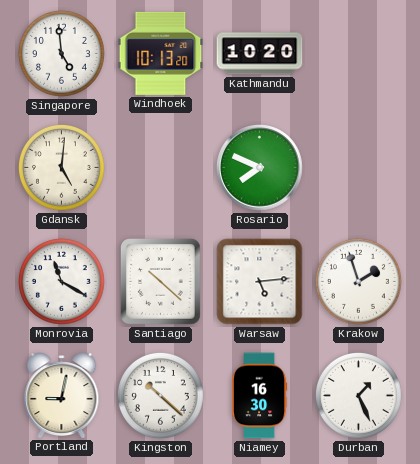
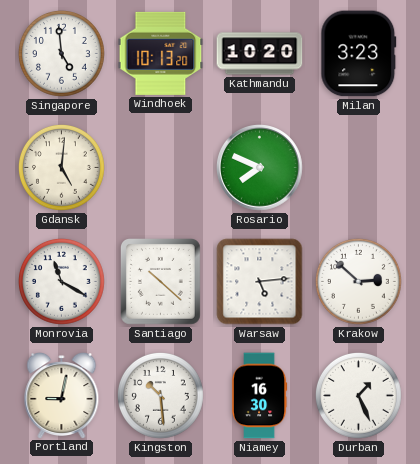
Milan: none -> 3:23
Krakow: 1:57 -> 2:52
Kingston: 10:22 -> 10:29
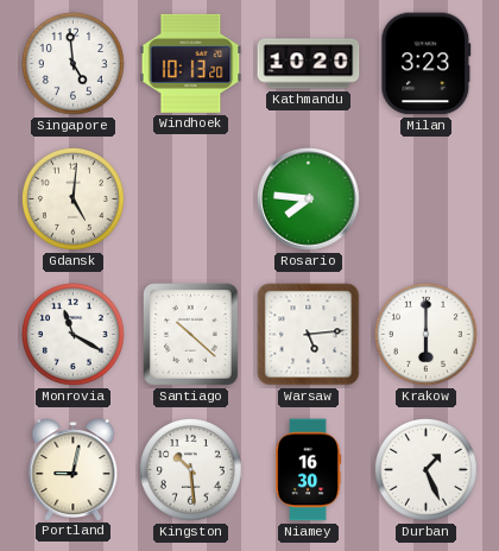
Rosario: 7:49 -> 7:46
Krakow: 2:52 -> 6:00
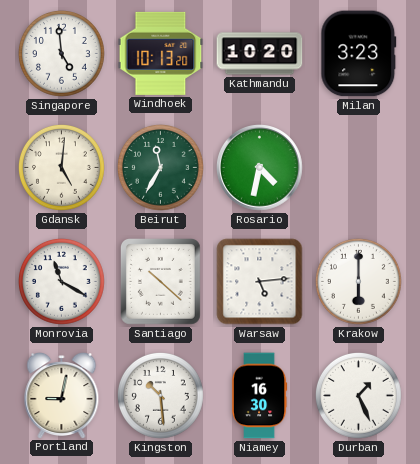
Beirut: none -> 11:35
Rosario: 7:46 -> 4:32
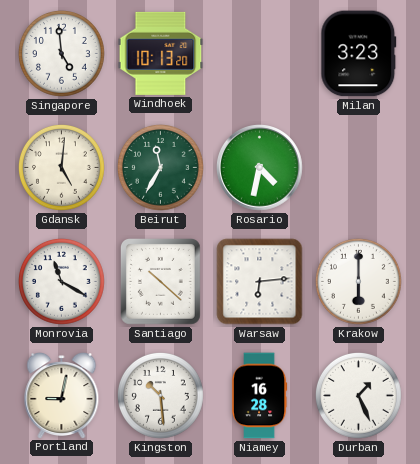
Kathmandu: 10:20 -> none
Warsaw: 5:14 -> 6:14
Niamey: 16:30 -> 16:28
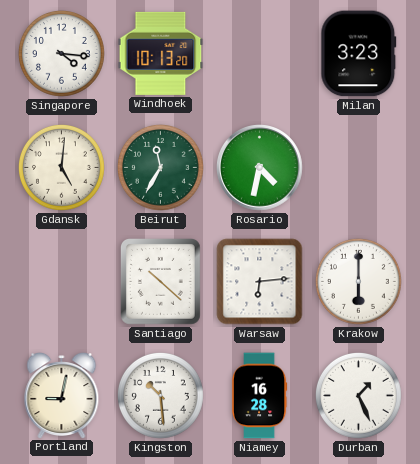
Singapore: 4:59 -> 4:16
Monrovia: 11:20 -> none
